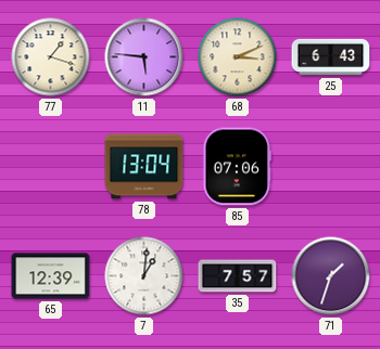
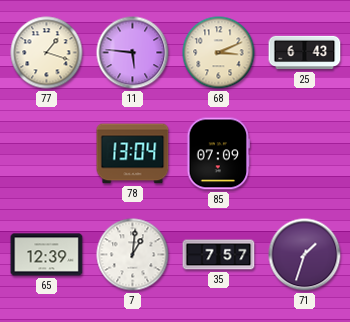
85: 07:06 -> 07:09
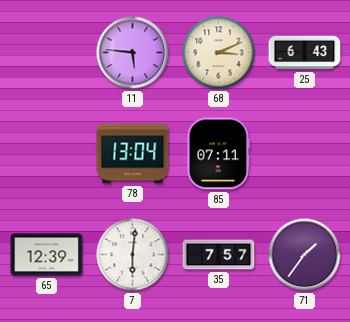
77: 1:18 -> none
85: 07:09 -> 07:11
7: 1:01 -> 6:01
71: 1:33 -> 1:36
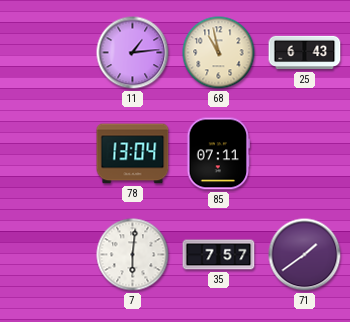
11: 5:46 -> 1:14
68: 3:11 -> 10:58
65: 12:39 -> none
71: 1:36 -> 1:39
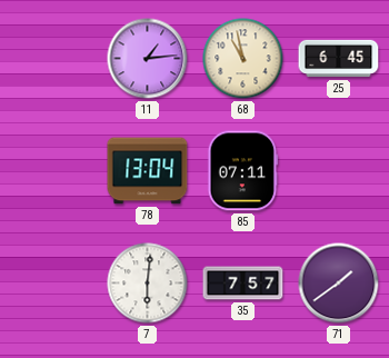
25: 6:43 -> 6:45
